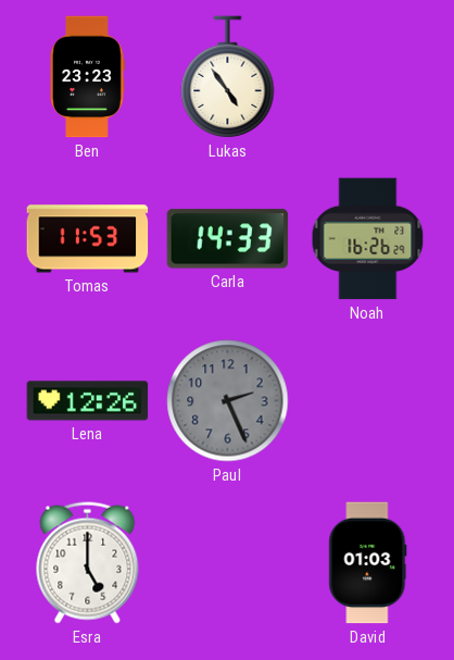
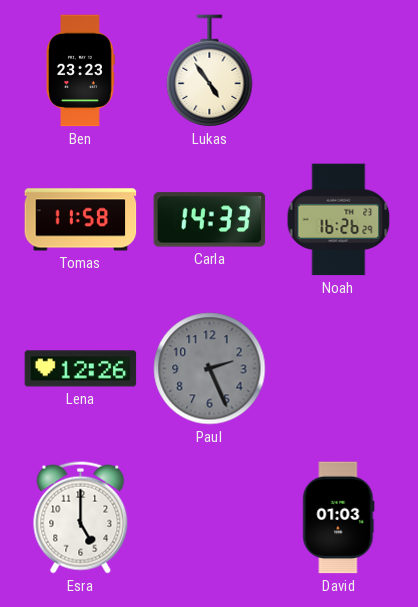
Tomas: 11:53 -> 11:58
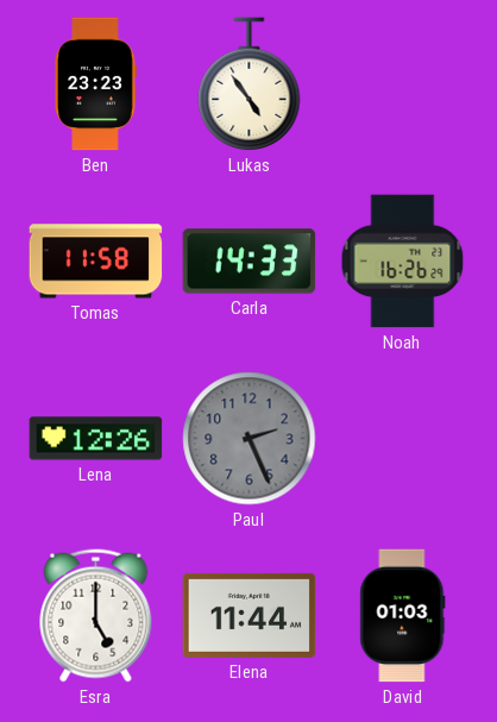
Elena: none -> 11:44
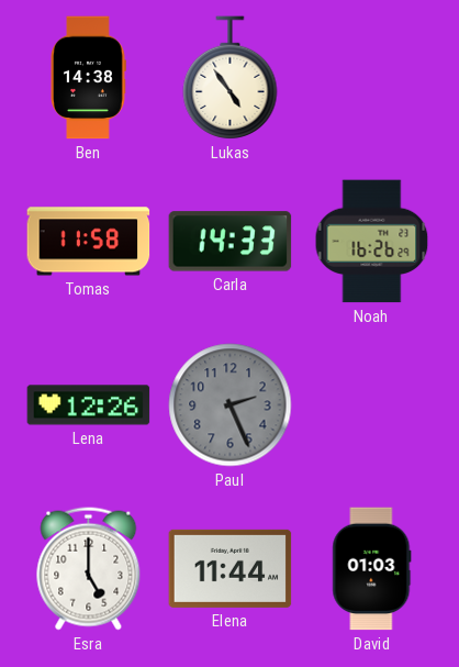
Ben: 23:23 -> 14:38
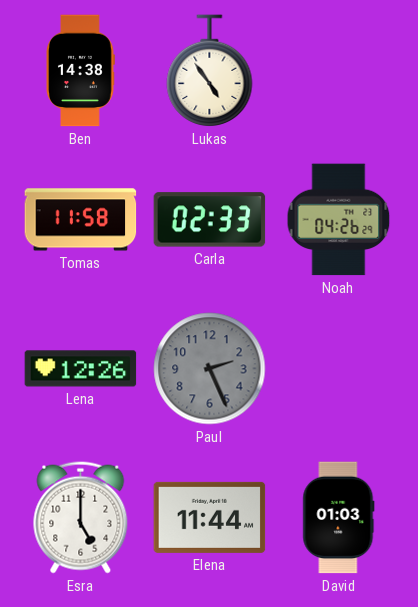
Carla: 14:33 -> 02:33
Noah: 16:26 -> 04:26
